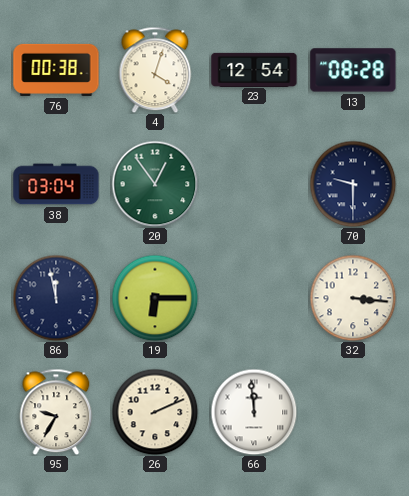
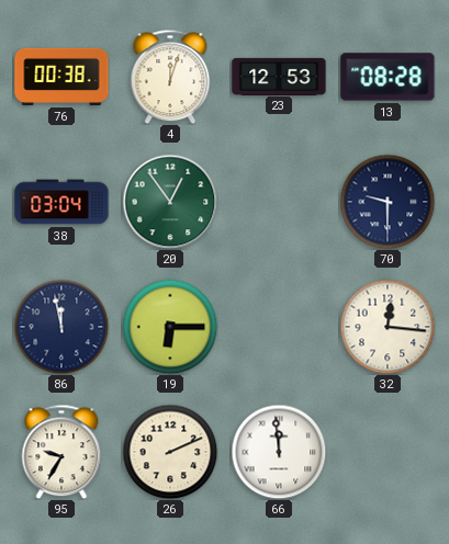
4: 4:03 -> 12:03
23: 12:54 -> 12:53
32: 3:16 -> 12:16
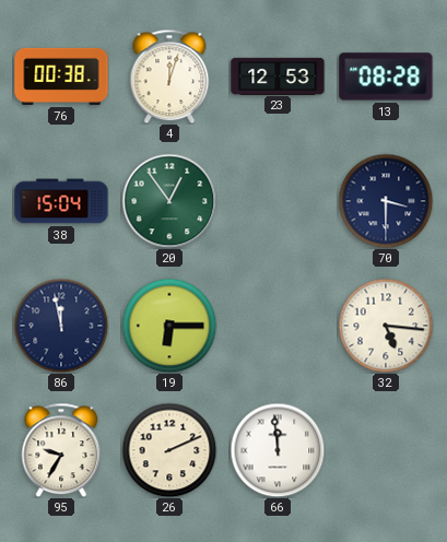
38: 03:04 -> 15:04
70: 9:30 -> 3:30
32: 12:16 -> 5:16
